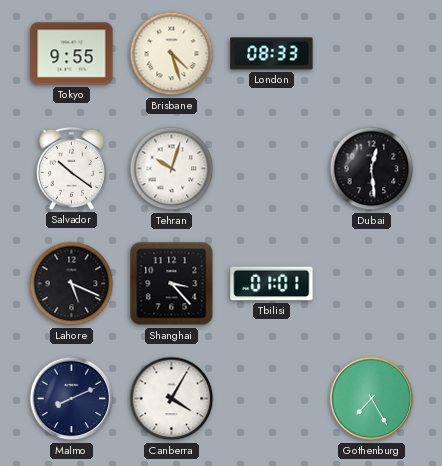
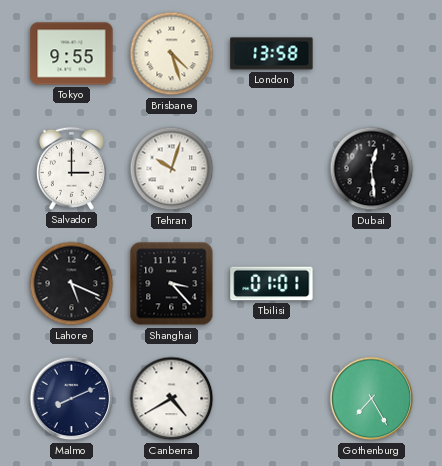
London: 08:33 -> 13:58
Salvador: 10:21 -> 3:00
Canberra: 4:05 -> 4:40
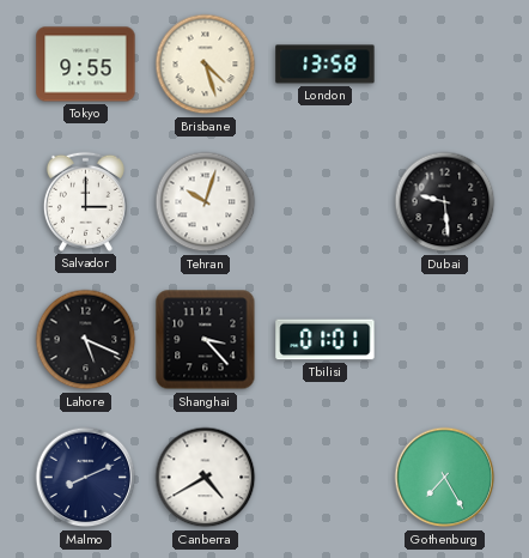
Dubai: 12:29 -> 9:29
